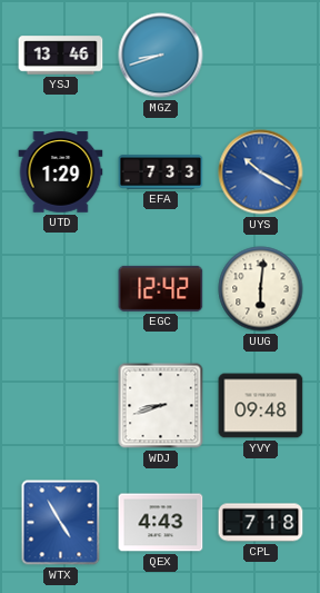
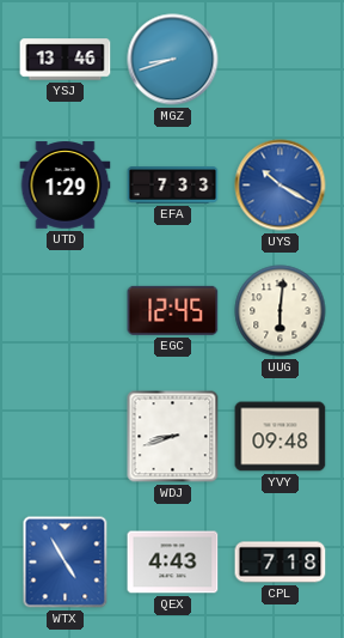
EGC: 12:42 -> 12:45
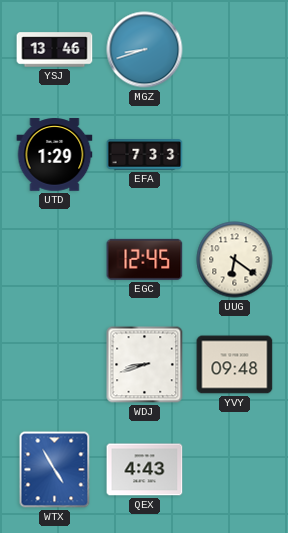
UYS: 10:20 -> none
UUG: 6:01 -> 6:21
CPL: 7:18 -> none
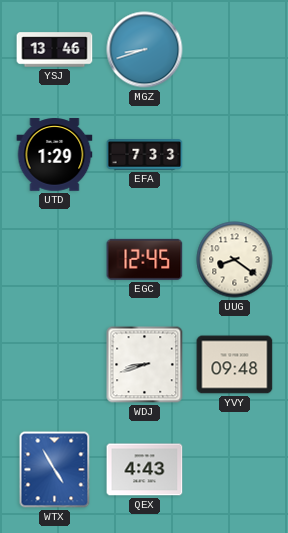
UUG: 6:21 -> 8:21
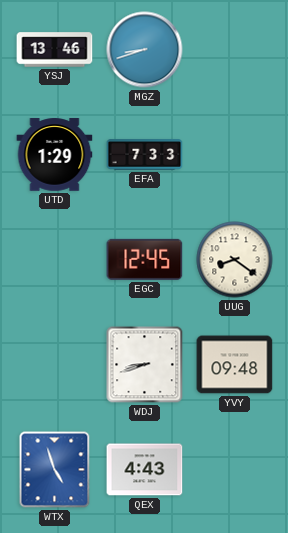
WTX: 4:55 -> 4:57
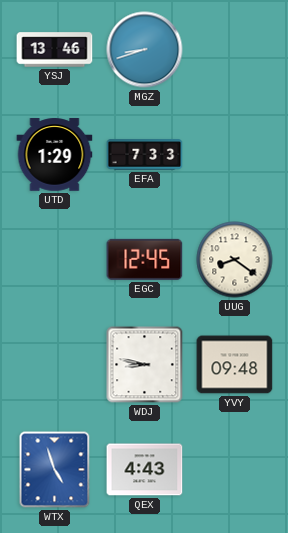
WDJ: 8:42 -> 8:47
